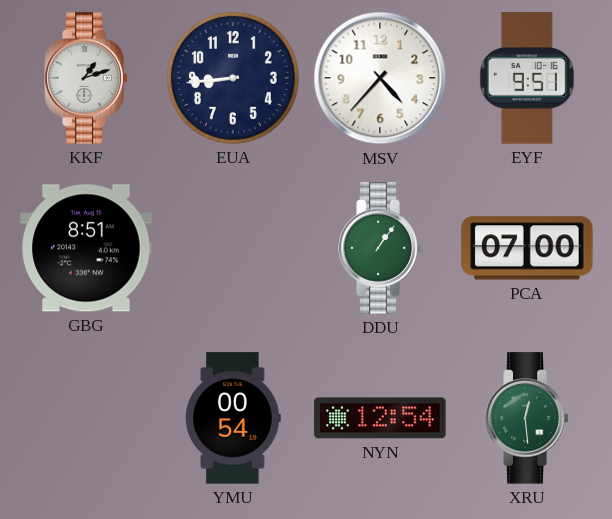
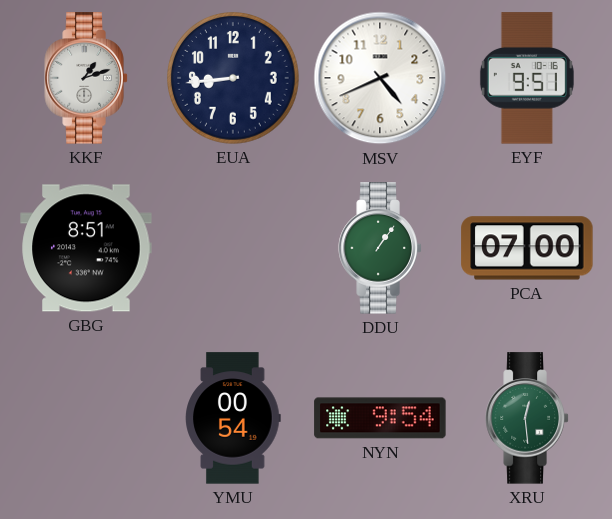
MSV: 4:37 -> 4:41
NYN: 12:54 -> 9:54
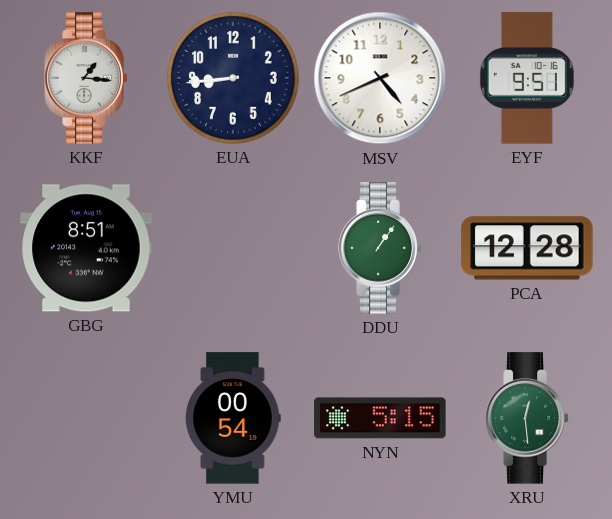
KKF: 1:12 -> 1:16
PCA: 07:00 -> 12:28
NYN: 9:54 -> 5:15
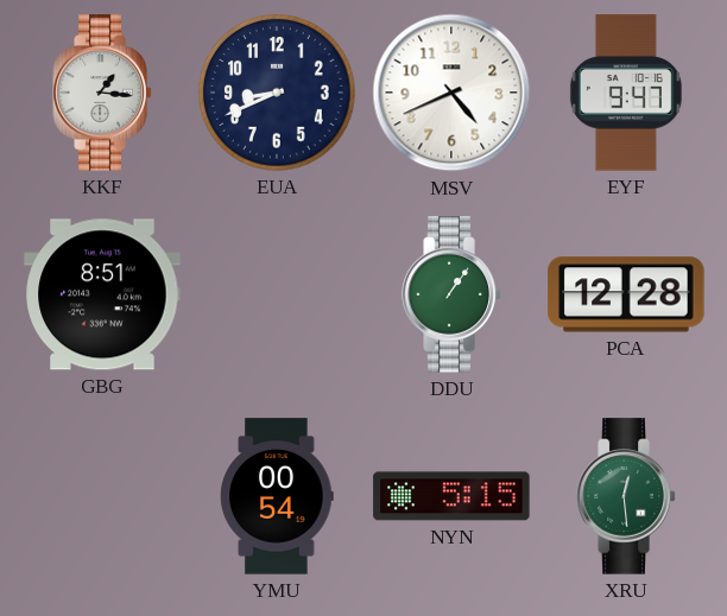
EUA: 8:44 -> 8:41
EYF: 9:51 -> 9:47
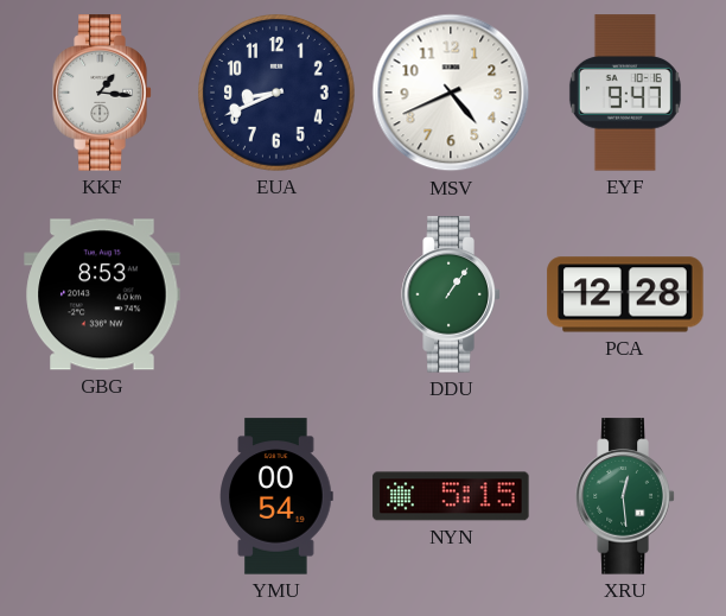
GBG: 8:51 -> 8:53
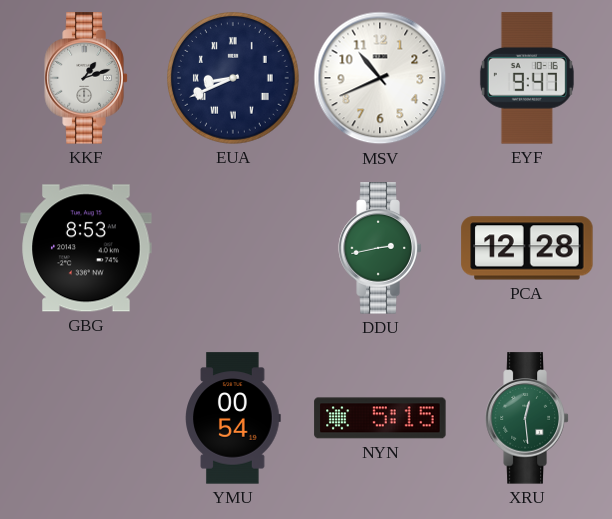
KKF: 1:16 -> 1:12
EUA numerals: Arabic -> Roman
MSV: 4:41 -> 10:41
DDU: 1:06 -> 2:43
